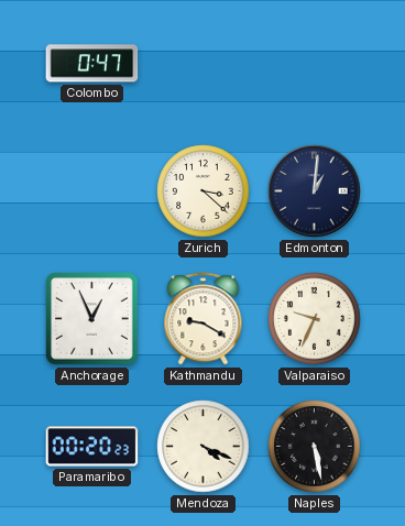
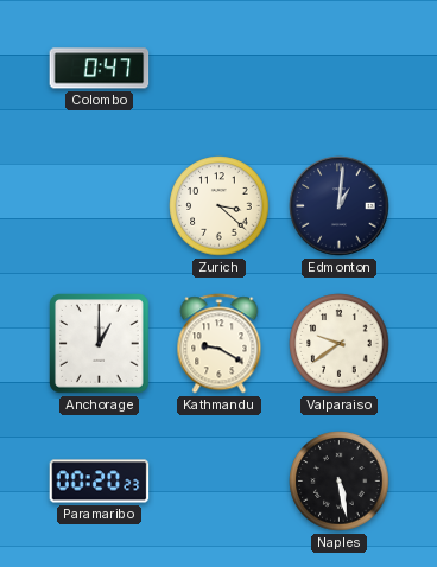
Anchorage: 12:56 -> 1:00
Valparaiso: 9:34 -> 9:39
Mendoza: 4:19 -> none
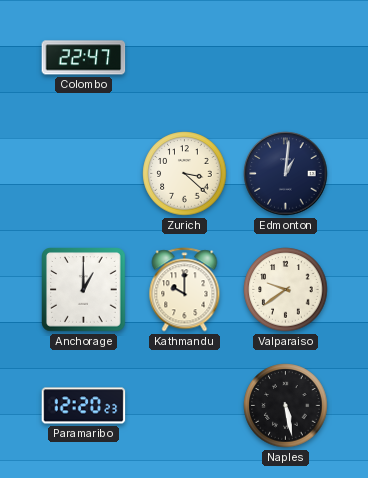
Colombo: 0:47 -> 22:47
Kathmandu: 9:20 -> 10:00
Paramaribo: 00:20 -> 12:20
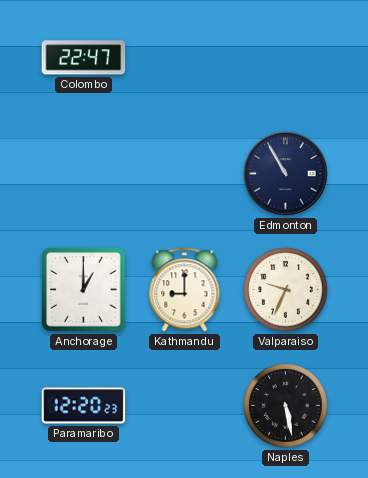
Zurich: 3:22 -> none
Edmonton: 1:01 -> 10:55
Kathmandu: 10:00 -> 9:00
Valparaiso: 9:39 -> 9:34
